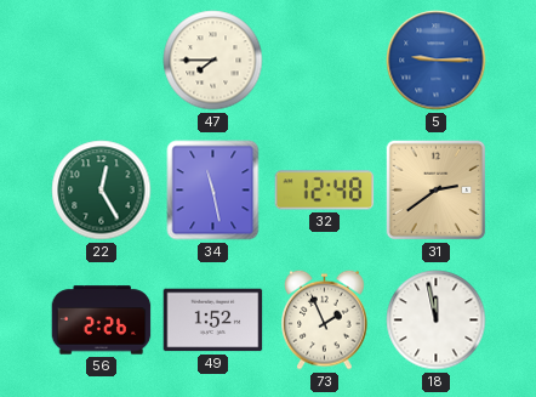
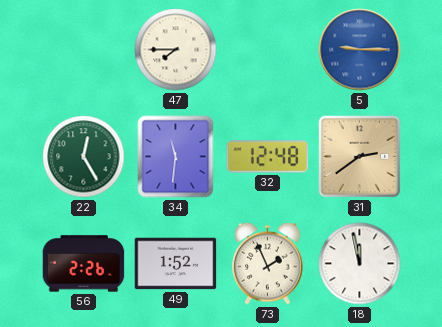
34: 11:28 -> 11:31
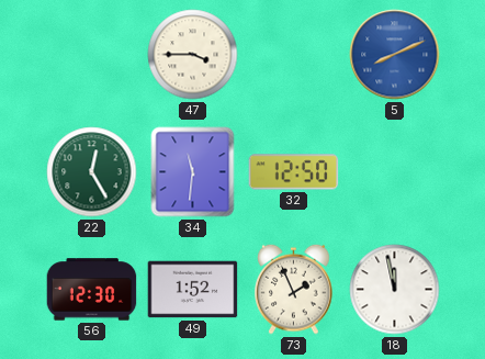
47: 7:45 -> 3:45
5: 9:15 -> 8:11
32: 12:48 -> 12:50
31: 2:39 -> none
56: 2:26 -> 12:30
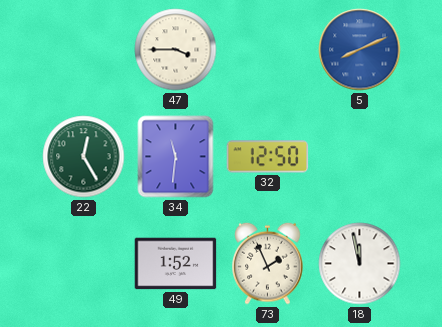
56: 12:30 -> none
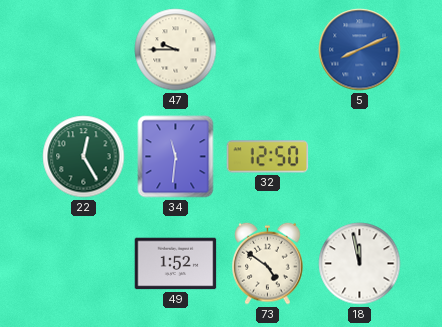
47: 3:45 -> 9:45
73: 1:56 -> 4:51
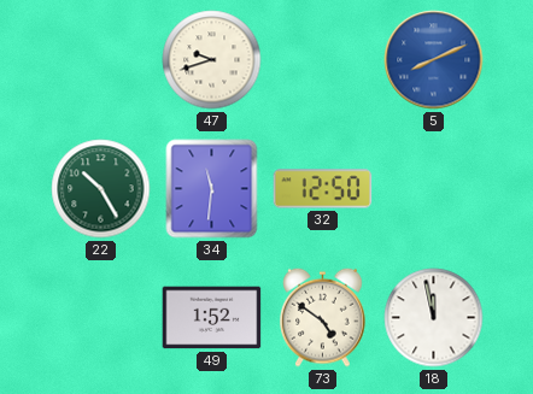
47: 9:45 -> 9:42
22: 12:25 -> 10:25
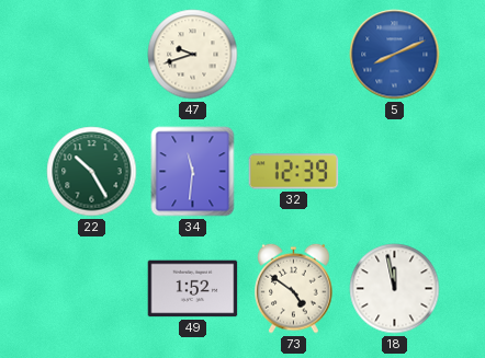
32: 12:50 -> 12:39
